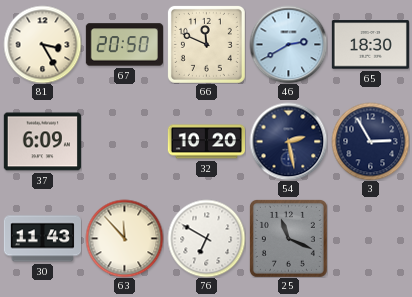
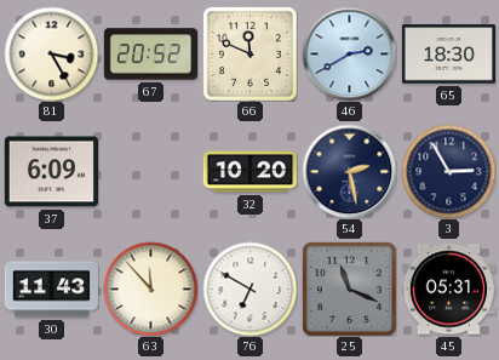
67: 20:50 -> 20:52
45: none -> 05:31
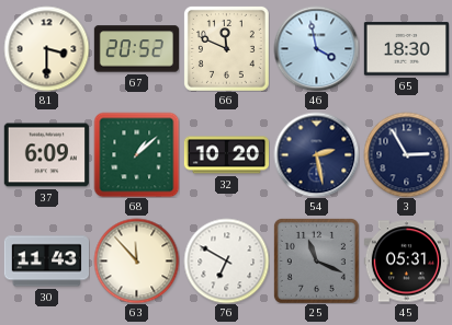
81: 3:25 -> 3:30
46: 2:40 -> 3:58
68: none -> 1:08
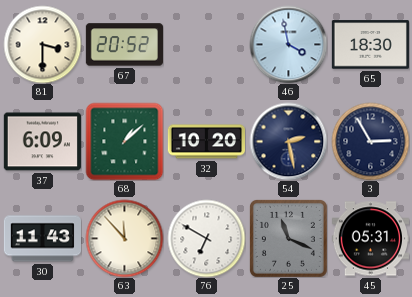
66: 11:49 -> none
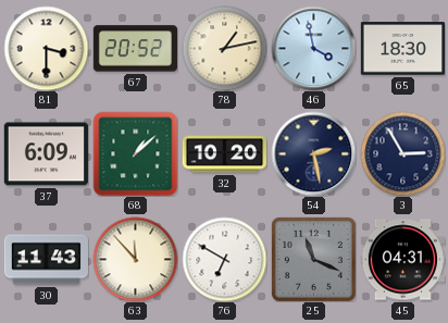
78: none -> 1:13
45: 05:31 -> 04:31
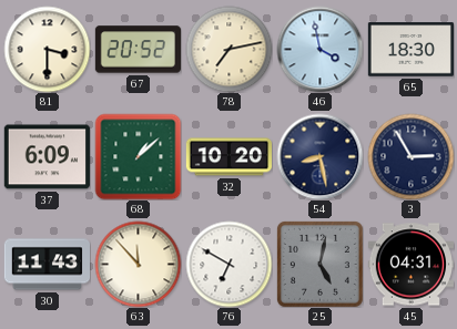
78: 1:13 -> 7:13
54: 2:28 -> 8:28
25: 11:19 -> 5:02
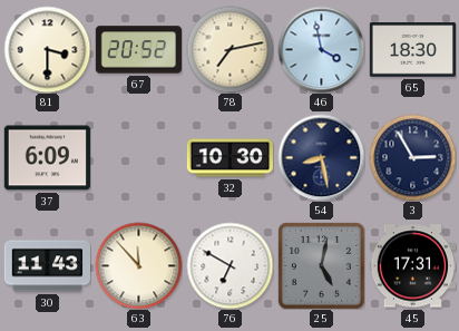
68: 1:08 -> none
32: 10:20 -> 10:30
45: 04:31 -> 17:31
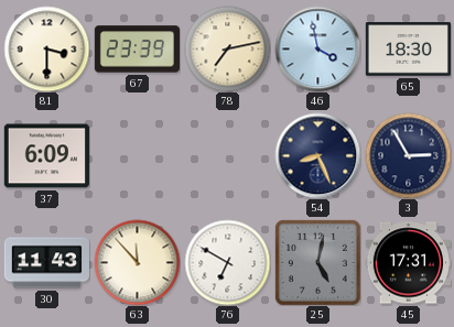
67: 20:52 -> 23:39
32: 10:30 -> none
54: 8:28 -> 8:26
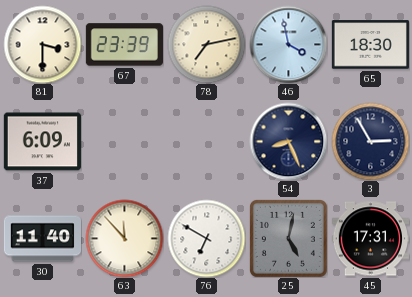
30: 11:43 -> 11:40
